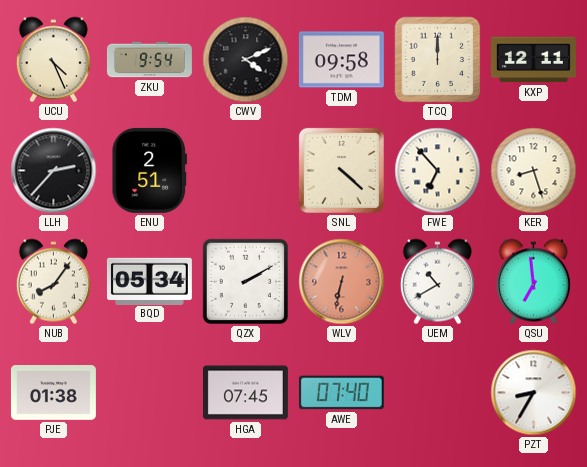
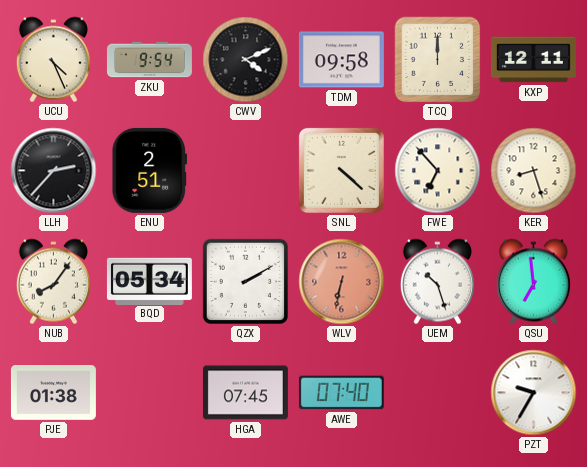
UEM: 10:40 -> 10:27
PZT: 8:35 -> 9:35
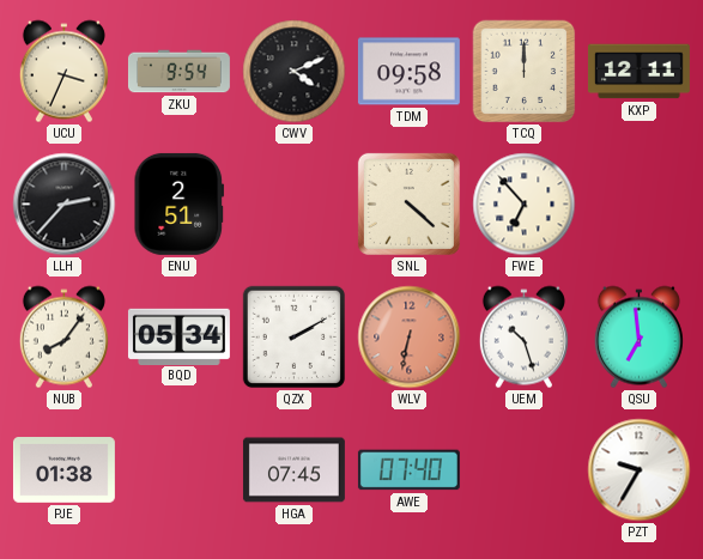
UCU: 4:26 -> 3:34
KER: 8:27 -> none
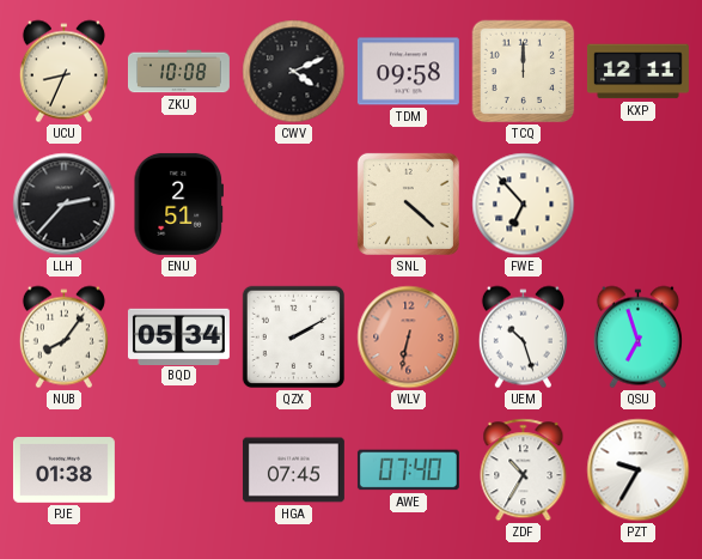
UCU: 3:34 -> 8:34
ZKU: 9:54 -> 10:08
QSU: 6:59 -> 6:57
ZDF: none -> 10:35
